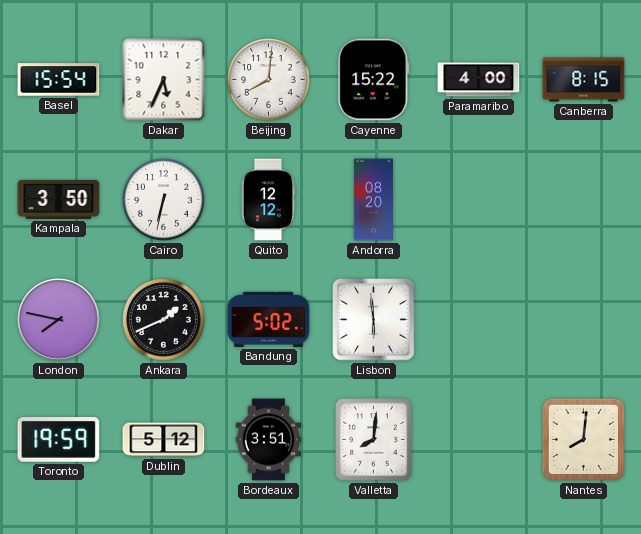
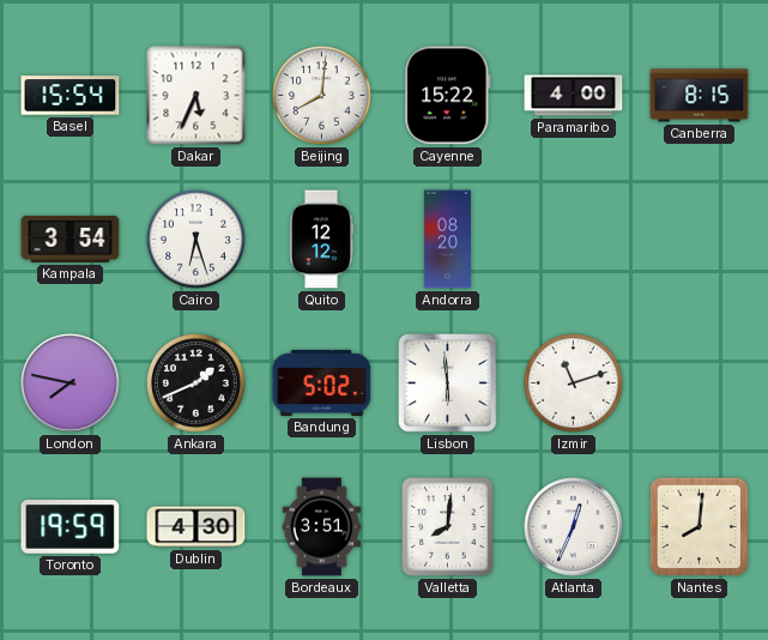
Kampala: 3:50 -> 3:54
Cairo: 6:32 -> 6:27
Izmir: none -> 11:12
Dublin: 5:12 -> 4:30
Atlanta: none -> 12:34
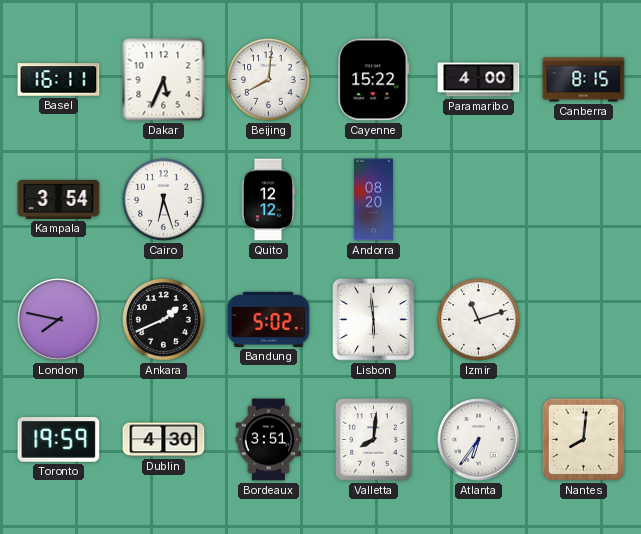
Basel: 15:54 -> 16:11
Atlanta: 12:34 -> 6:36
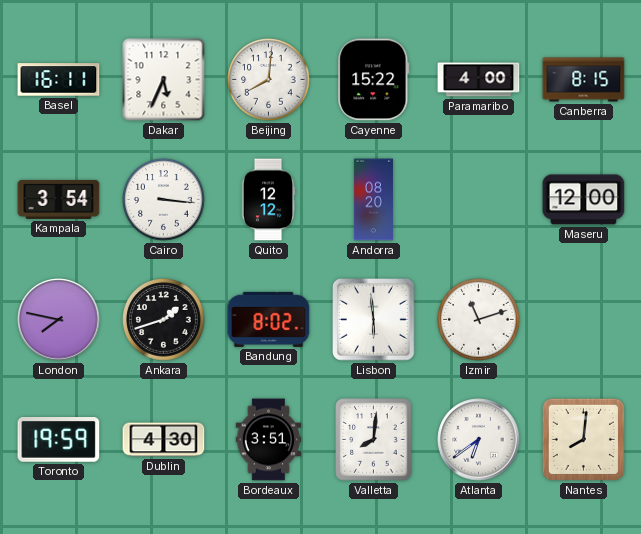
Cairo: 6:27 -> 3:16
Maseru: none -> 12:00
Ankara: 1:41 -> 1:42
Bandung: 5:02 -> 8:02
Atlanta: 6:36 -> 6:39
